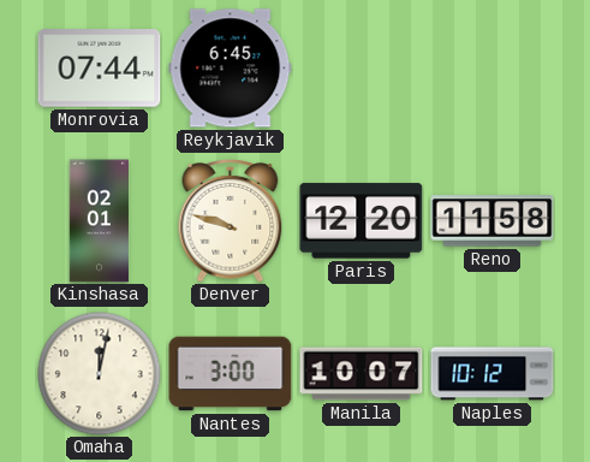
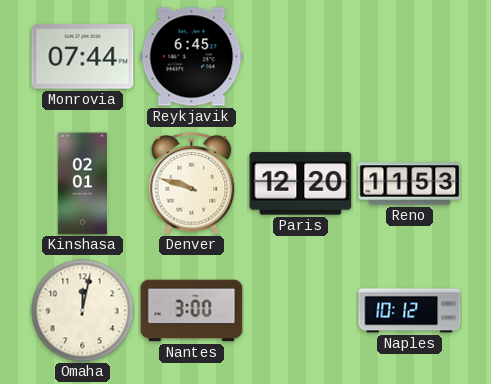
Reno: 11:58 -> 11:53
Manila: 10:07 -> none
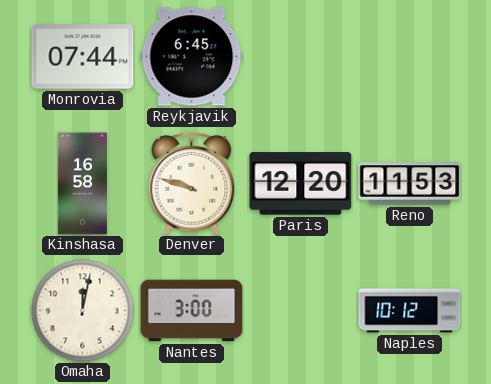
Kinshasa: 02:01 -> 16:58
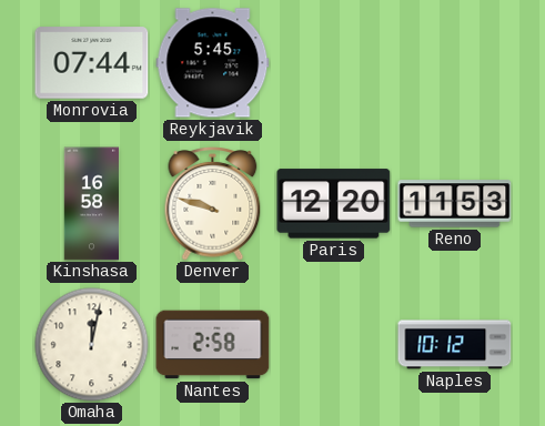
Reykjavik: 6:45 -> 5:45
Nantes: 3:00 -> 2:58
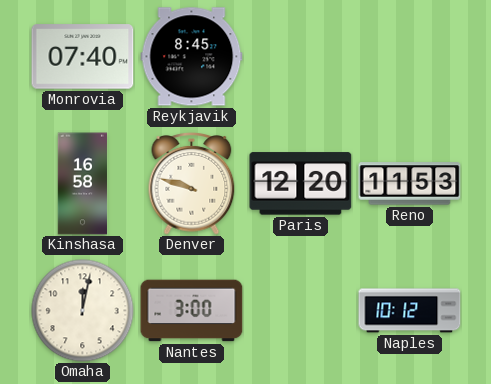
Monrovia: 07:44 -> 07:40
Reykjavik: 5:45 -> 8:45
Nantes: 2:58 -> 3:00
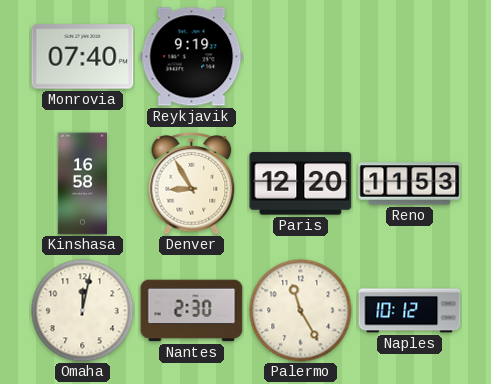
Reykjavik: 8:45 -> 9:19
Denver: 9:48 -> 8:55
Nantes: 3:00 -> 2:30
Palermo: none -> 11:25
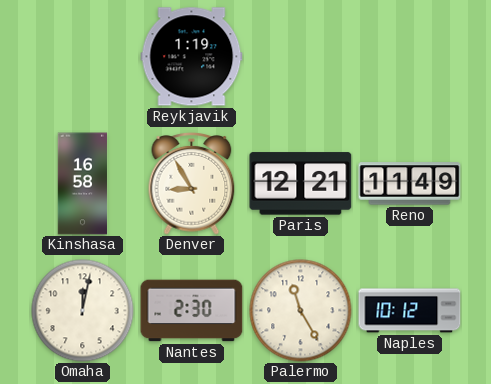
Monrovia: 07:40 -> none
Reykjavik: 9:19 -> 1:19
Paris: 12:20 -> 12:21
Reno: 11:53 -> 11:49
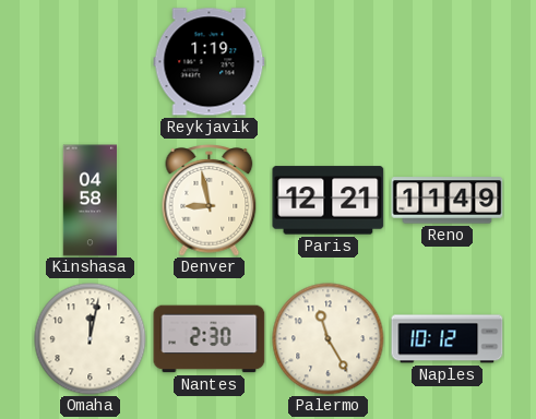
Kinshasa: 16:58 -> 04:58
Denver: 8:55 -> 8:58
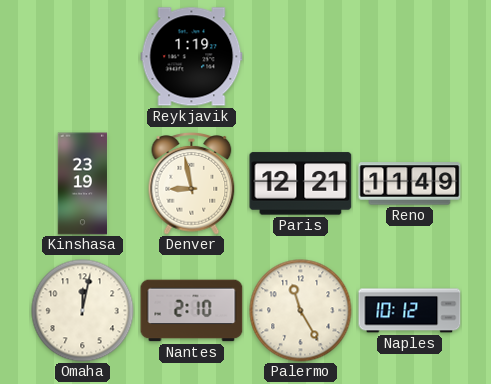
Kinshasa: 04:58 -> 23:19
Nantes: 2:30 -> 2:10
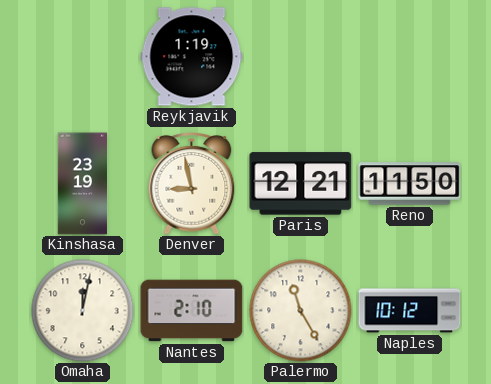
Reno: 11:49 -> 11:50
